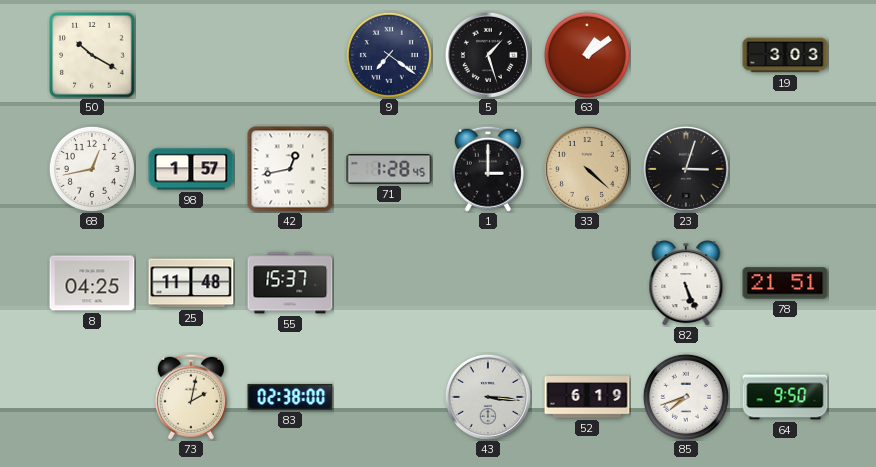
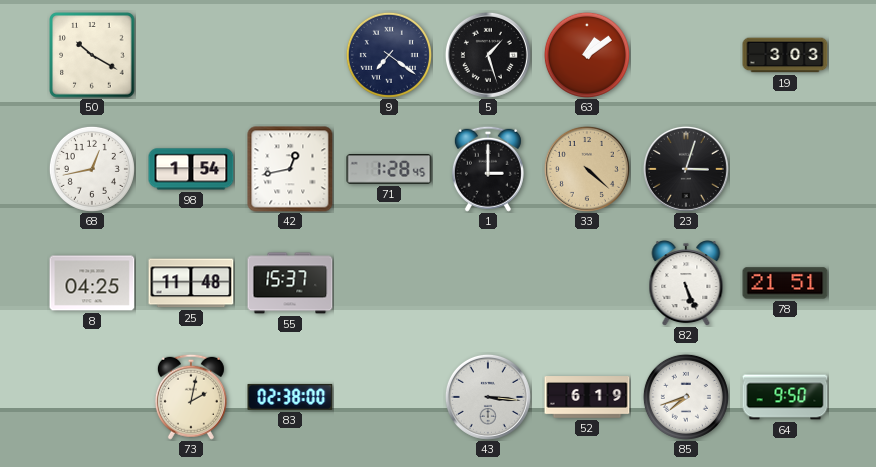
98: 1:57 -> 1:54
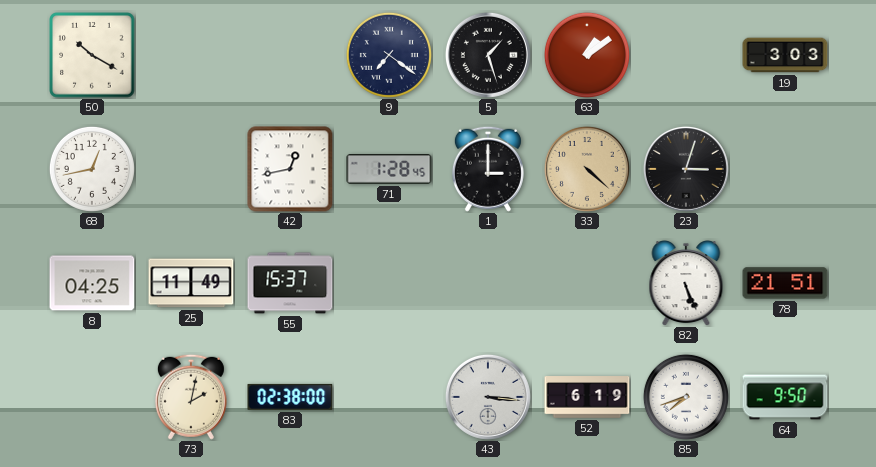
98: 1:54 -> none
25: 11:48 -> 11:49
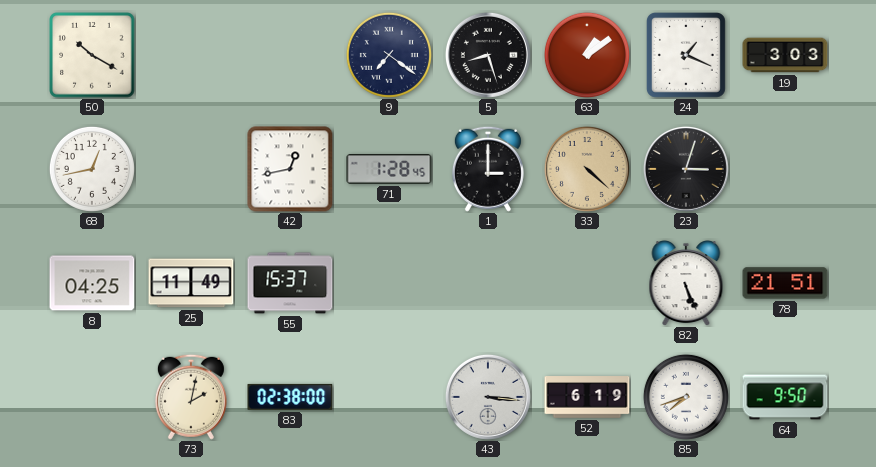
5: 1:27 -> 8:27
24: none -> 1:19
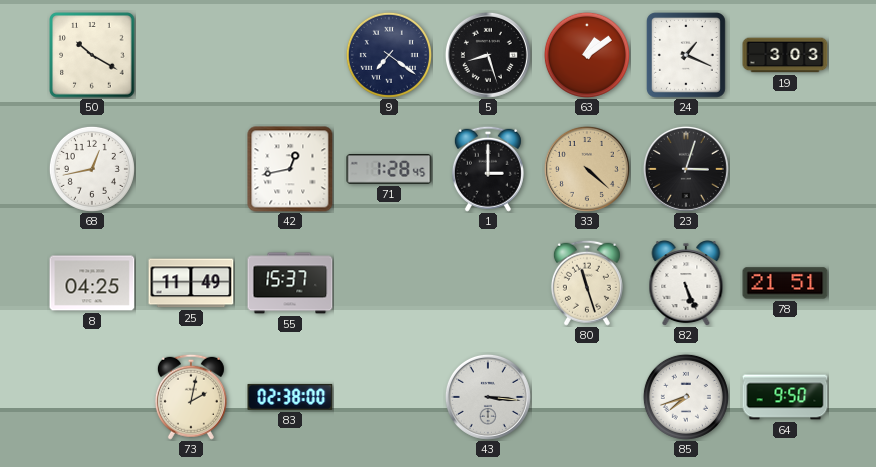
80: none -> 11:27
52: 6:19 -> none
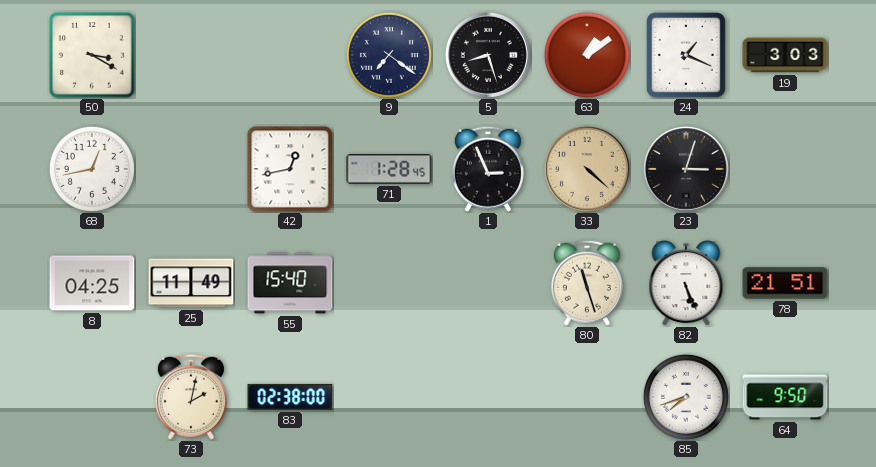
50: 10:20 -> 3:20
1: 3:00 -> 2:56
55: 15:37 -> 15:40
43: 3:16 -> none
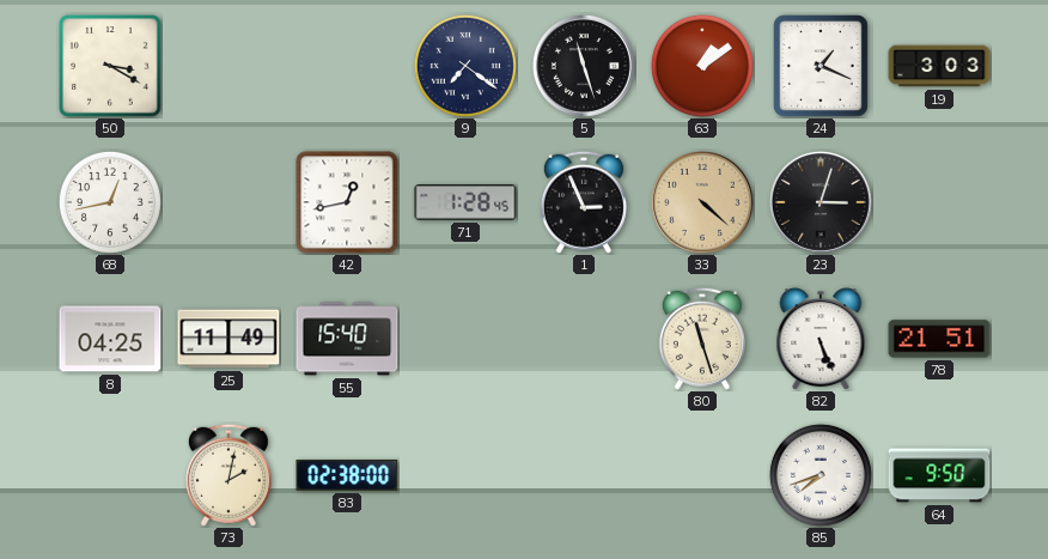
5: 8:27 -> 11:27
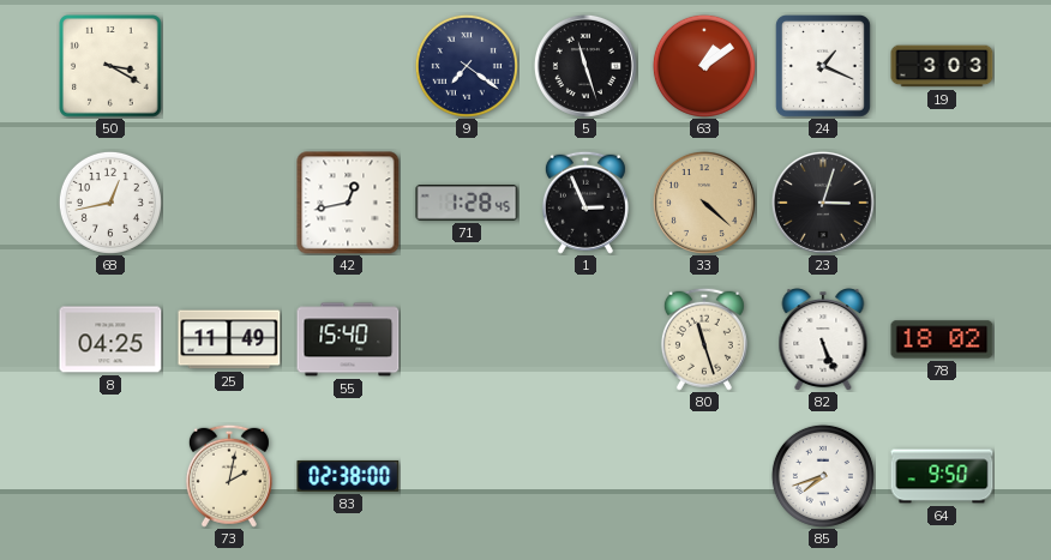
78: 21:51 -> 18:02
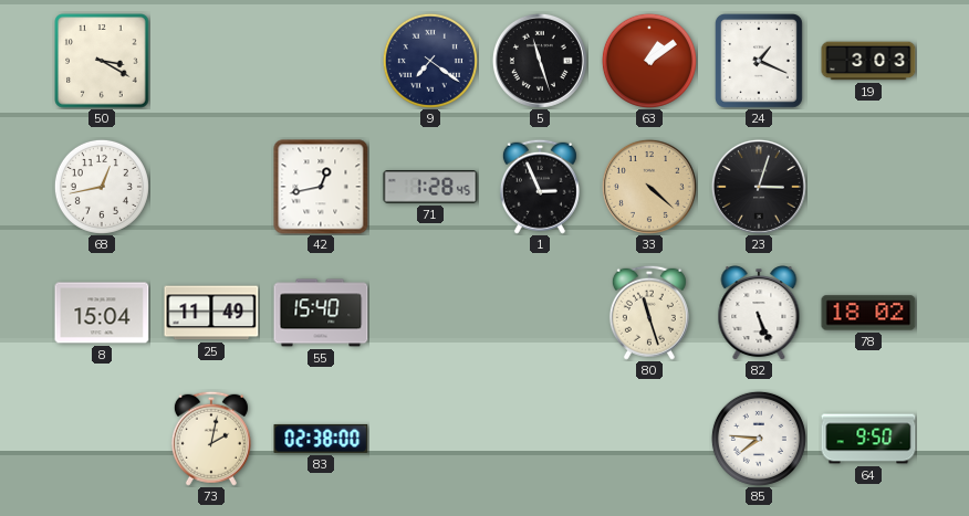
8: 04:25 -> 15:04
85: 7:42 -> 7:46
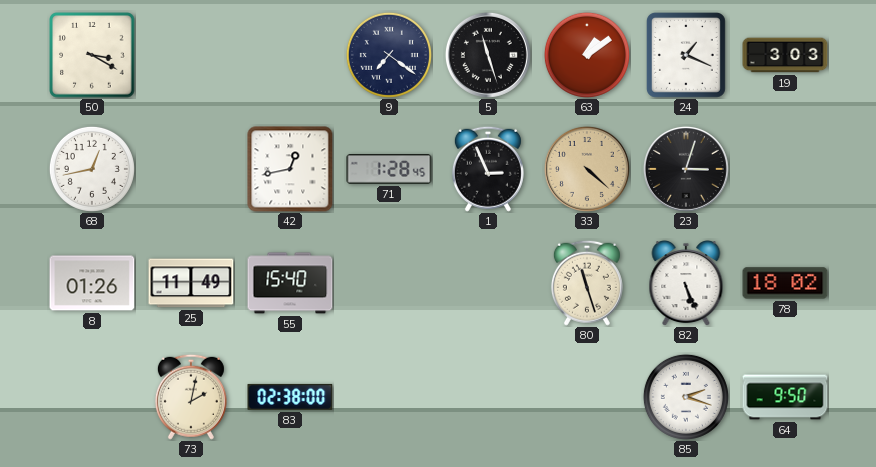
8: 15:04 -> 01:26
85: 7:46 -> 2:18
